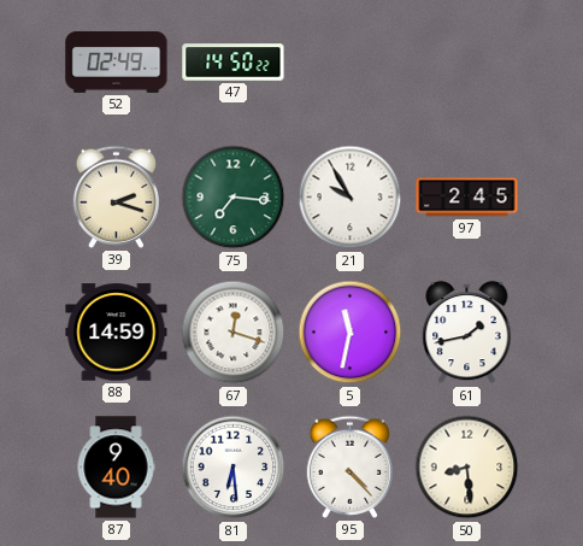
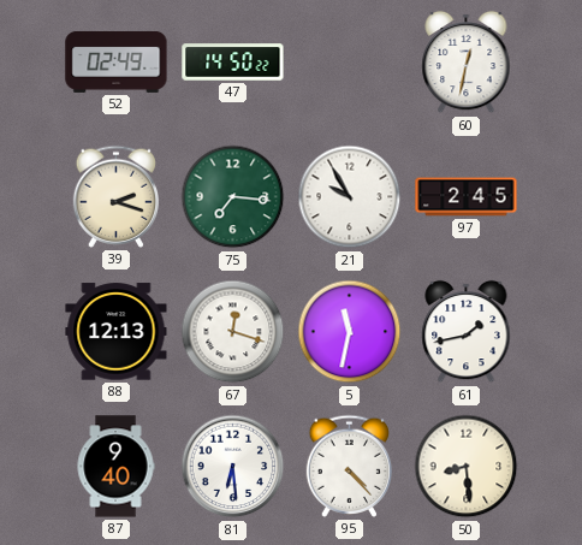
60: none -> 12:32
88: 14:59 -> 12:13
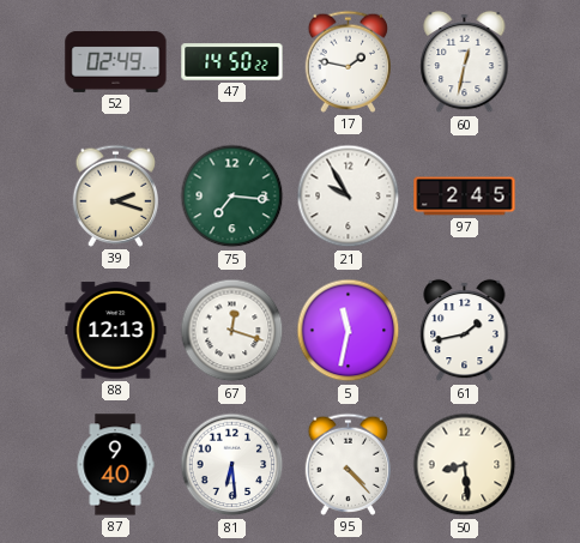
17: none -> 1:47
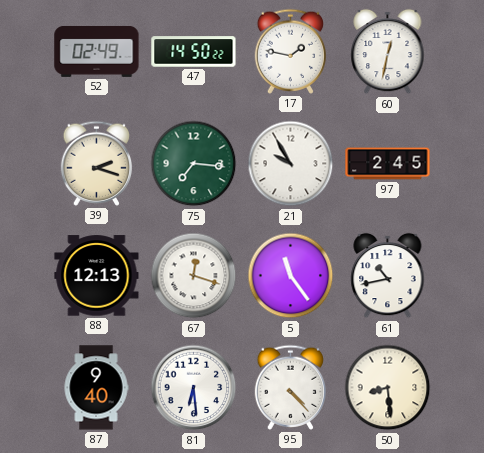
5: 11:32 -> 11:24
61: 1:43 -> 10:43
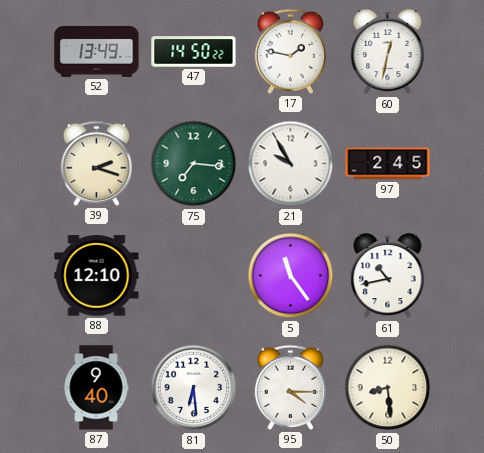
52: 02:49 -> 13:49
88: 12:13 -> 12:10
67: 12:18 -> none
95: 4:23 -> 4:15
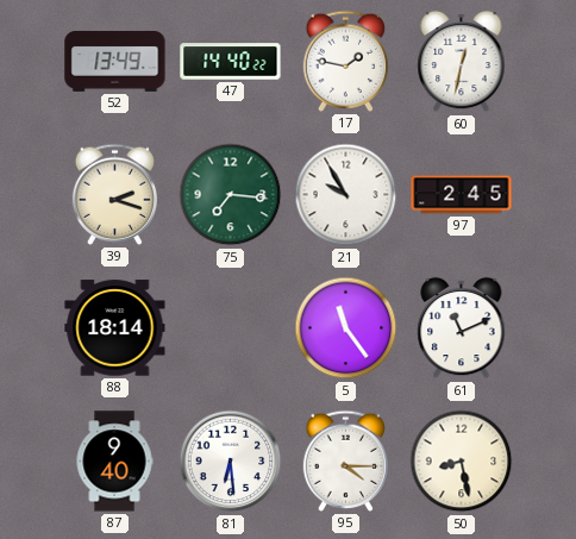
47: 14:50 -> 14:40
88: 12:10 -> 18:14
61: 10:43 -> 11:11
50: 8:29 -> 8:28
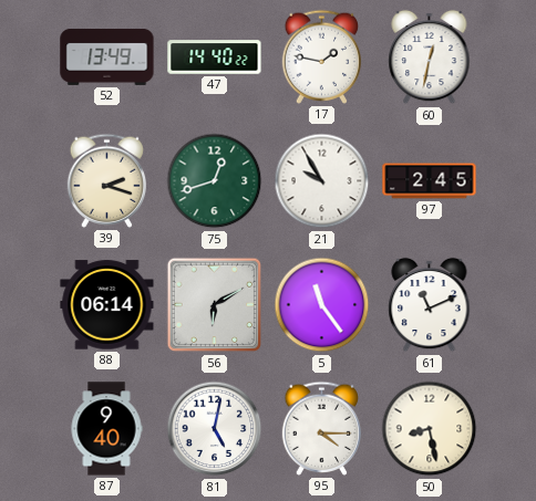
75: 7:16 -> 12:42
88: 18:14 -> 06:14
56: none -> 6:10
81: 6:29 -> 5:02
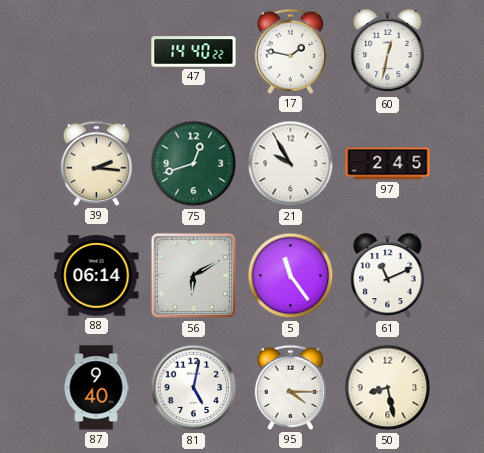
52: 13:49 -> none
39: 2:18 -> 2:16
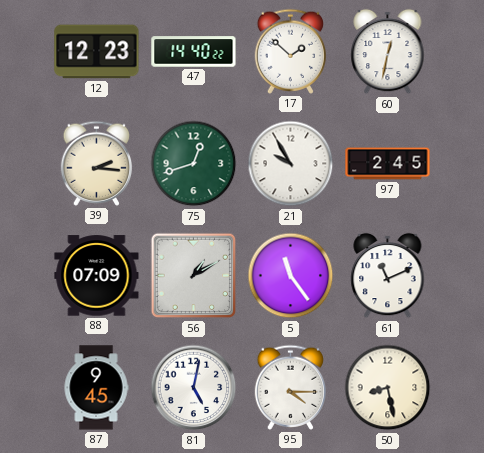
12: none -> 12:23
17: 1:47 -> 1:52
88: 06:14 -> 07:09
56: 6:10 -> 1:10
87: 9:40 -> 9:45
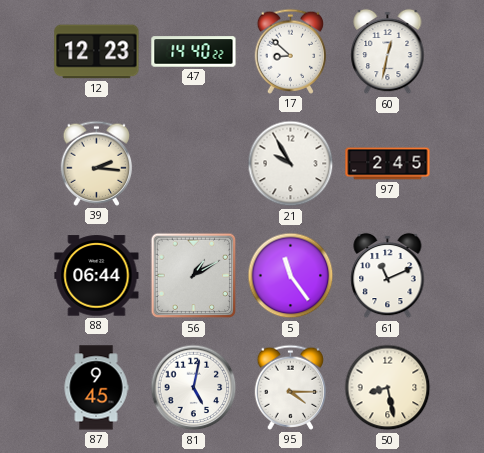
17: 1:52 -> 8:52
75: 12:42 -> none
88: 07:09 -> 06:44
